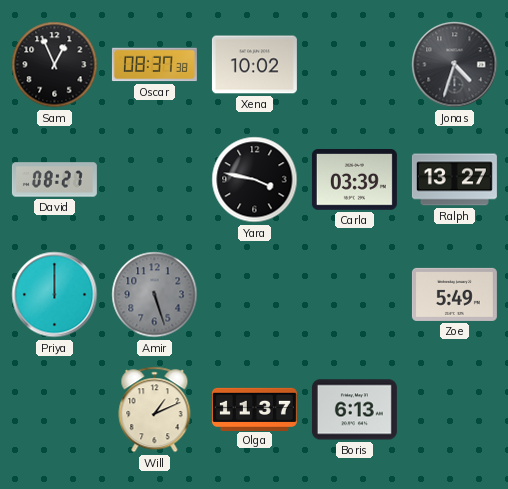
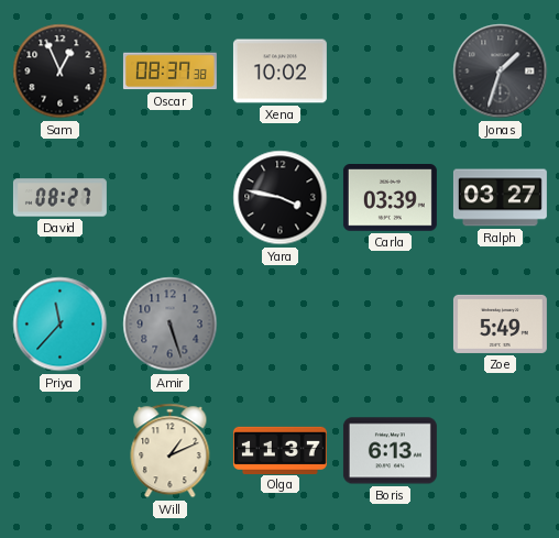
Jonas: 4:33 -> 1:33
Ralph: 13:27 -> 03:27
Priya: 12:00 -> 11:37
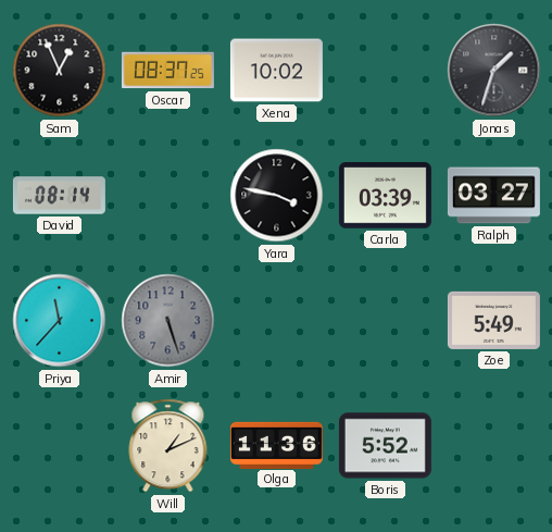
Oscar: 08:37:38 -> 08:37:25
David: 08:27 -> 08:14
Olga: 11:37 -> 11:36
Boris: 6:13 -> 5:52
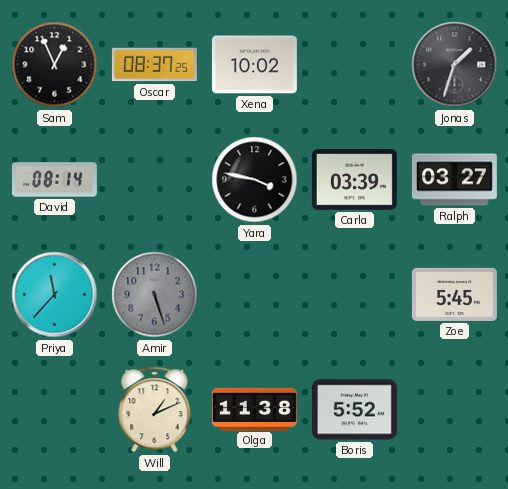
Zoe: 5:49 -> 5:45
Olga: 11:36 -> 11:38
